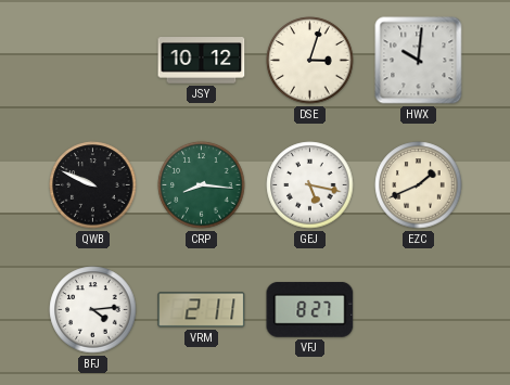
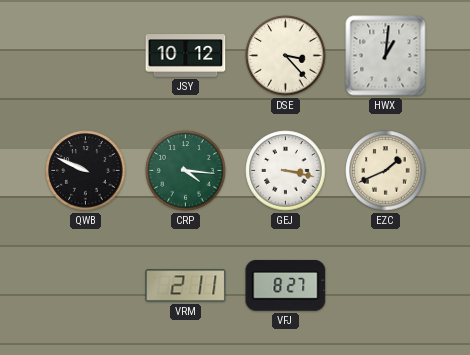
DSE: 3:03 -> 3:23
HWX: 10:01 -> 1:01
CRP: 8:16 -> 4:16
GEJ: 5:17 -> 3:17
BFJ: 4:14 -> none
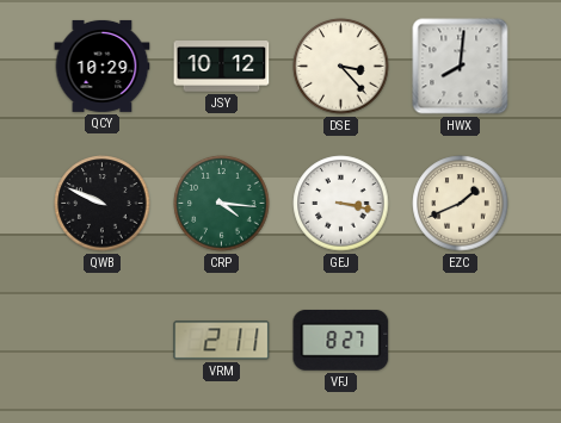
QCY: none -> 10:29
HWX: 1:01 -> 8:01
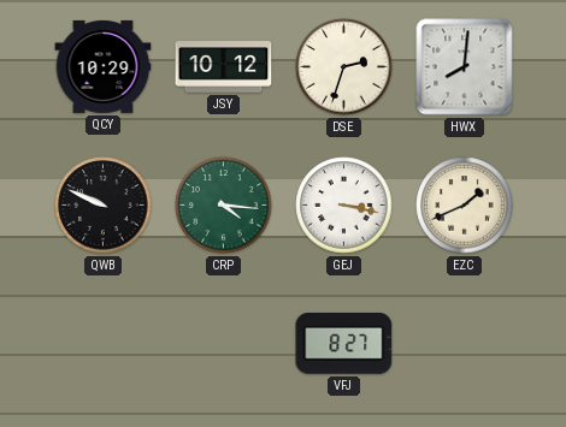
DSE: 3:23 -> 2:33
VRM: 2:11 -> none
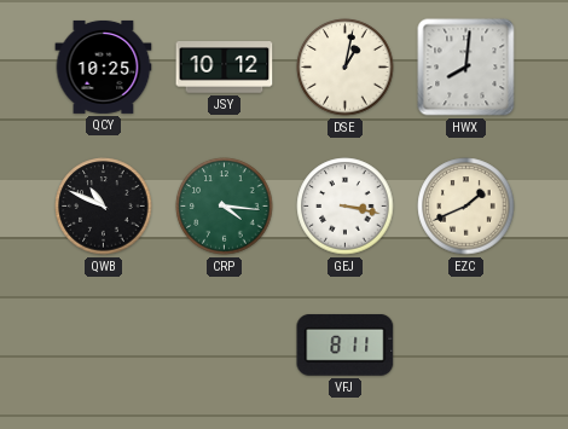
QCY: 10:29 -> 10:25
DSE: 2:33 -> 1:02
QWB: 9:49 -> 10:49
VFJ: 8:27 -> 8:11
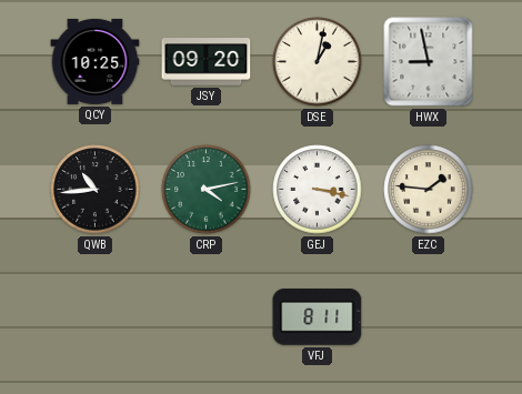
JSY: 10:12 -> 09:20
HWX: 8:01 -> 8:58
QWB: 10:49 -> 10:44
CRP: 4:16 -> 4:13
EZC: 1:41 -> 1:46
